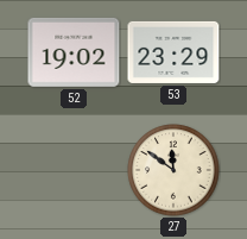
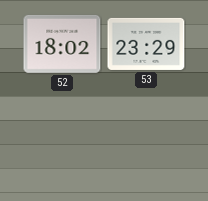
52: 19:02 -> 18:02
27: 11:51 -> none
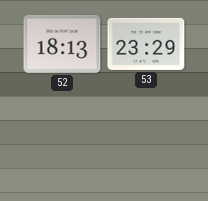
52: 18:02 -> 18:13
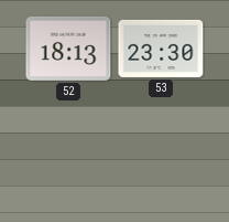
53: 23:29 -> 23:30
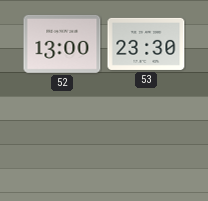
52: 18:13 -> 13:00
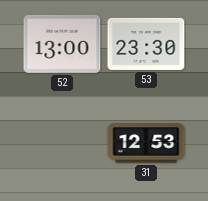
31: none -> 12:53
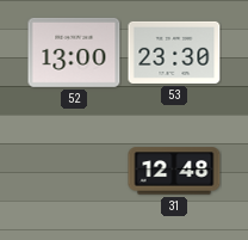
31: 12:53 -> 12:48
